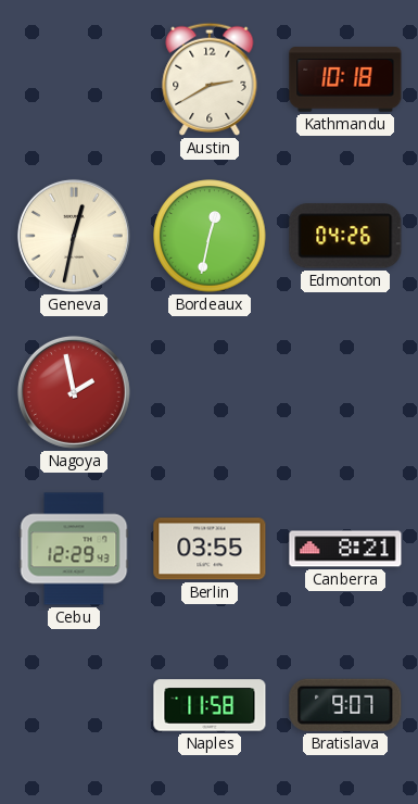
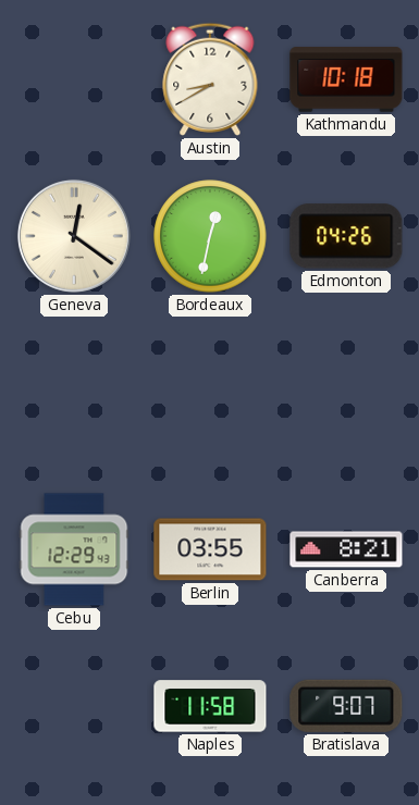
Austin: 2:40 -> 8:40
Geneva: 12:32 -> 12:21
Nagoya: 1:58 -> none
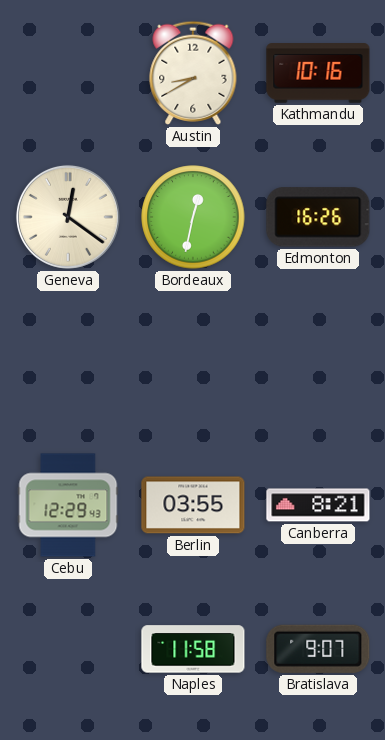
Kathmandu: 10:18 -> 10:16
Edmonton: 04:26 -> 16:26
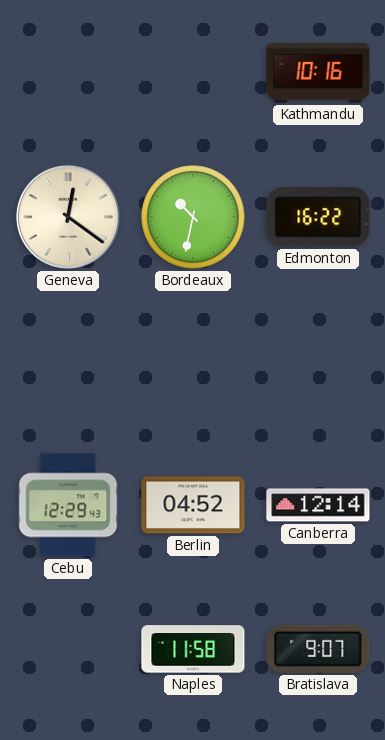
Austin: 8:40 -> none
Bordeaux: 12:32 -> 10:32
Edmonton: 16:26 -> 16:22
Berlin: 03:55 -> 04:52
Canberra: 8:21 -> 12:14
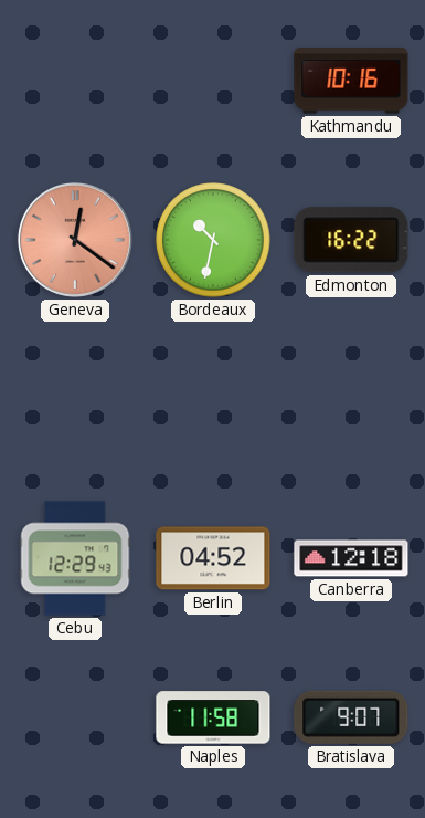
Geneva dial: cream -> salmon
Canberra: 12:14 -> 12:18
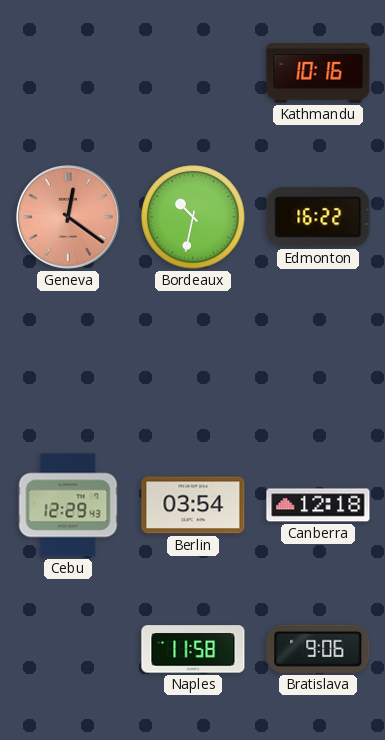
Berlin: 04:52 -> 03:54
Bratislava: 9:07 -> 9:06
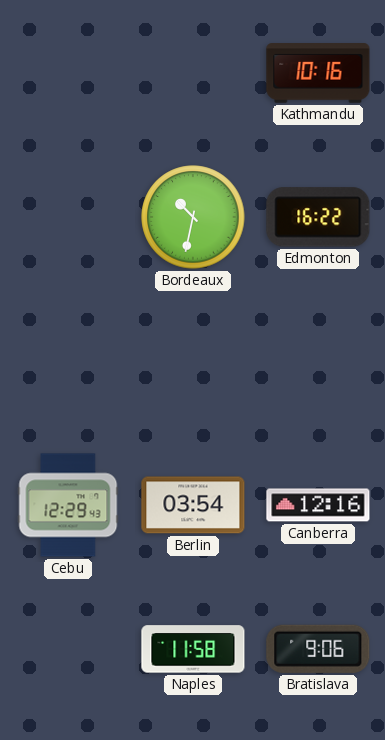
Geneva: 12:21 -> none
Canberra: 12:18 -> 12:16
